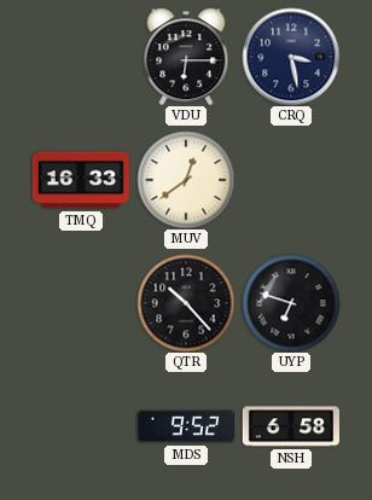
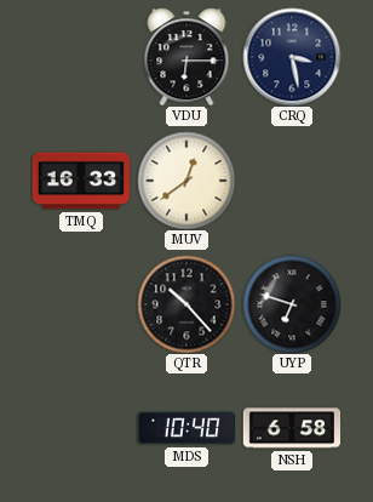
MDS: 9:52 -> 10:40
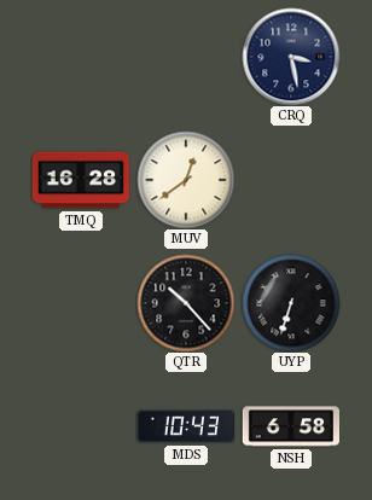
VDU: 6:15 -> none
TMQ: 16:33 -> 16:28
UYP: 6:48 -> 6:33
MDS: 10:40 -> 10:43
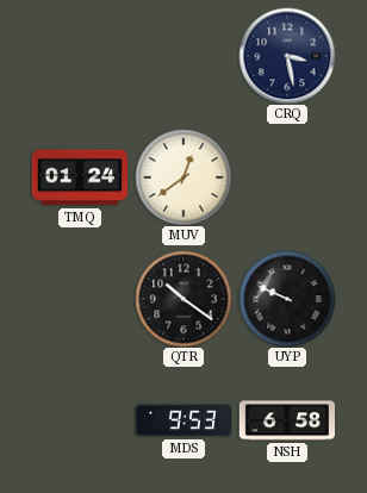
TMQ: 16:28 -> 01:24
QTR: 10:23 -> 10:21
UYP: 6:33 -> 9:49
MDS: 10:43 -> 9:53
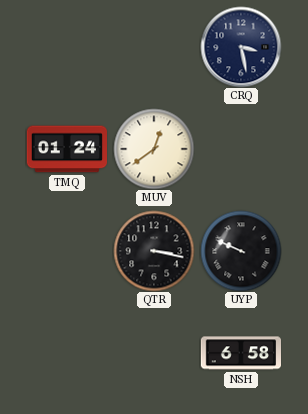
QTR: 10:21 -> 3:17
MDS: 9:53 -> none
